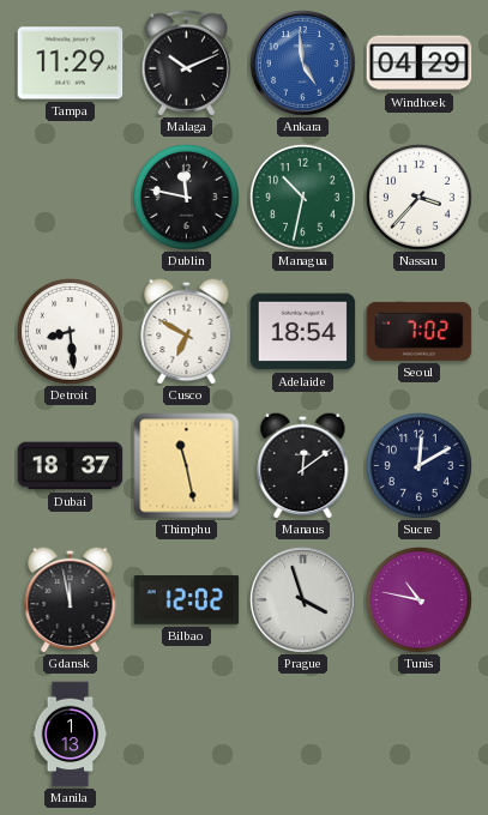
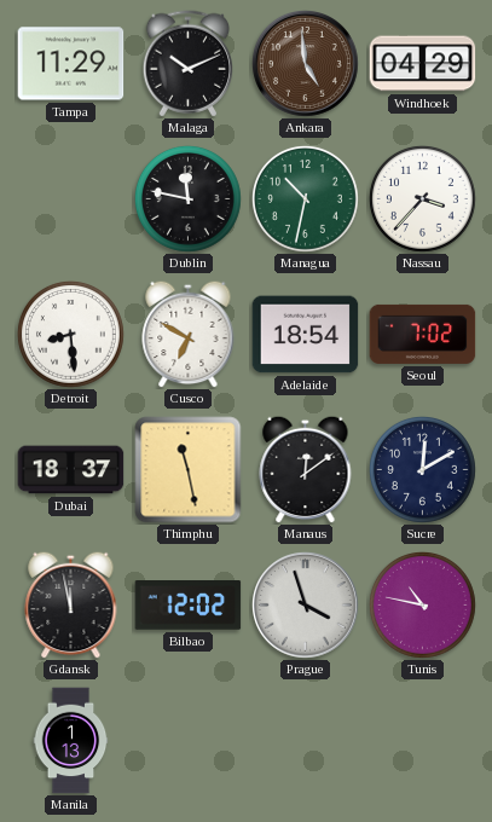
Ankara dial: blue -> brown
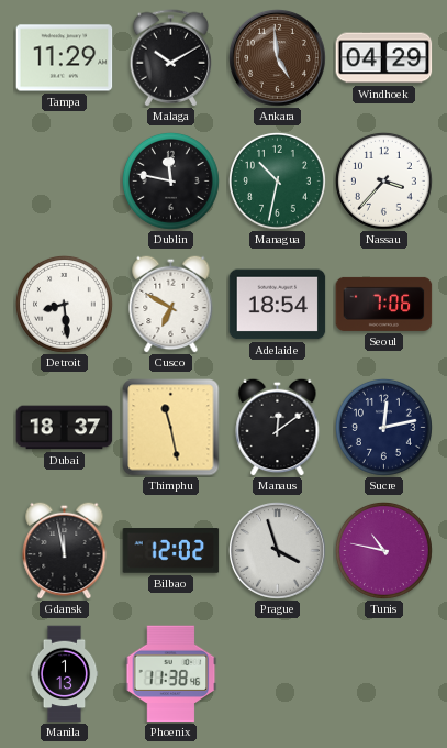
Malaga: 10:11 -> 10:10
Seoul: 7:02 -> 7:06
Sucre: 12:10 -> 12:13
Phoenix: none -> 11:38
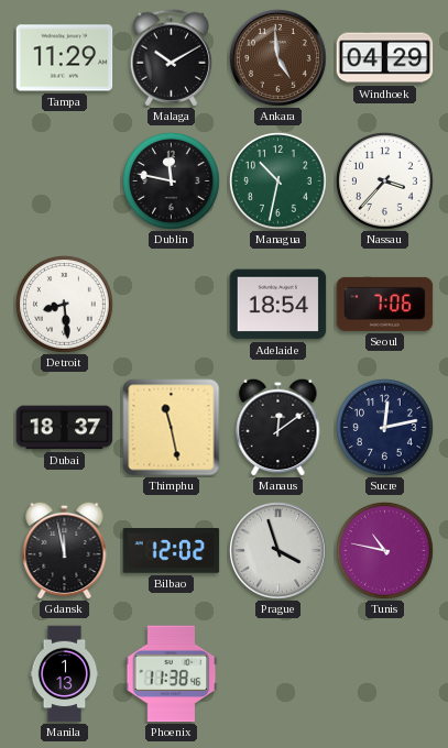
Cusco: 6:50 -> none
